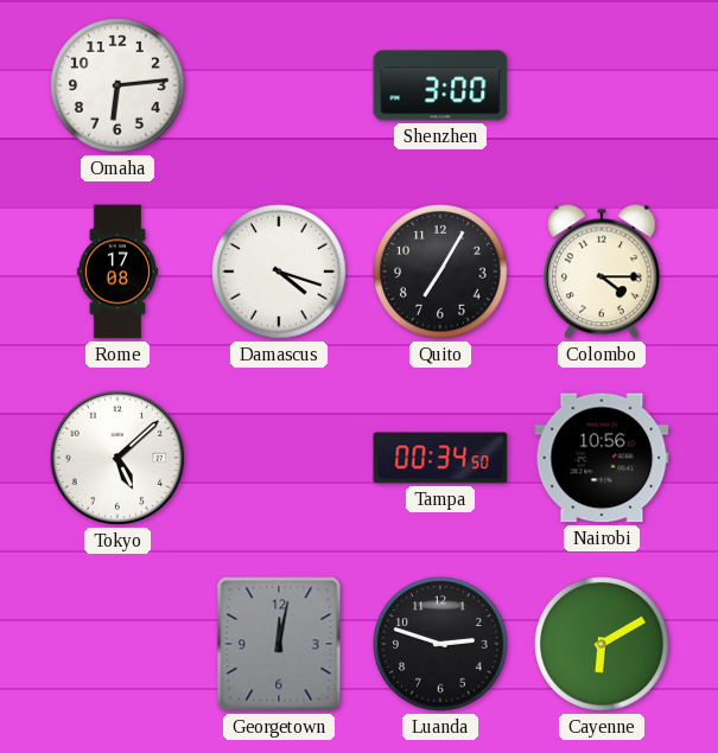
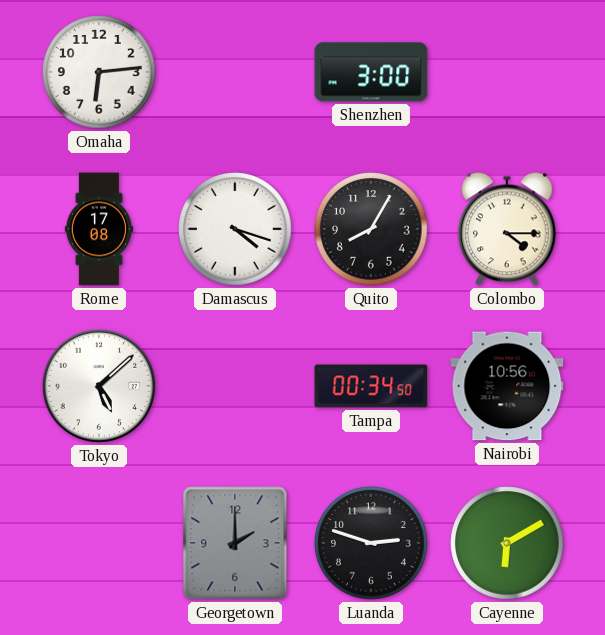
Quito: 7:05 -> 8:05
Georgetown: 12:02 -> 2:00
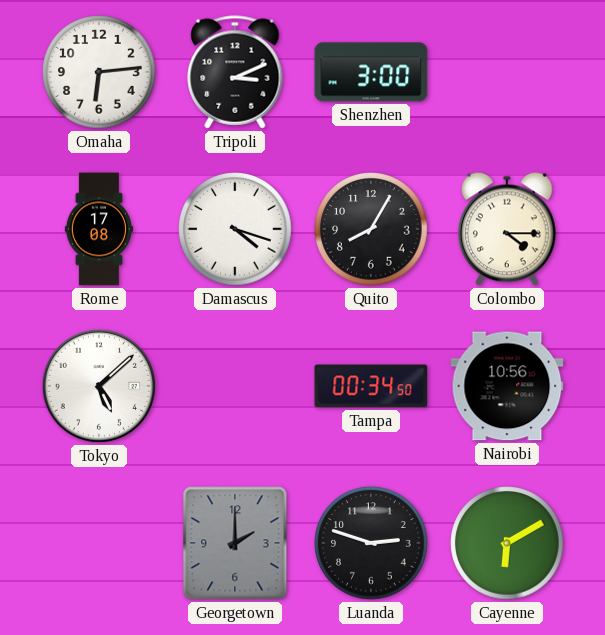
Tripoli: none -> 3:11
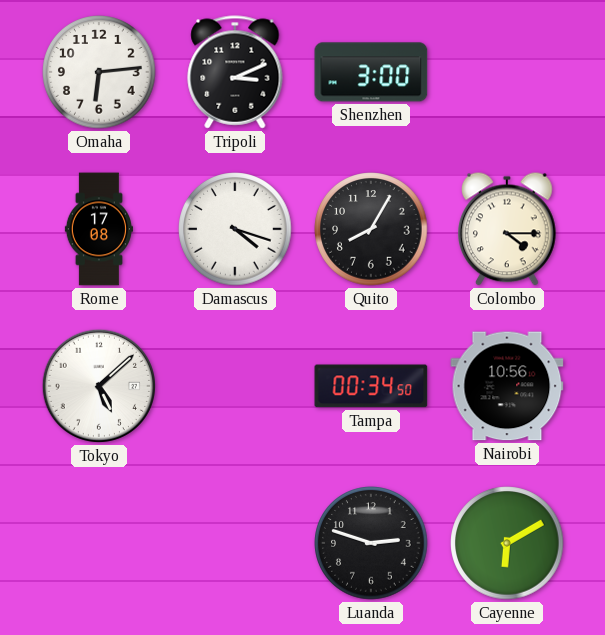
Georgetown: 2:00 -> none
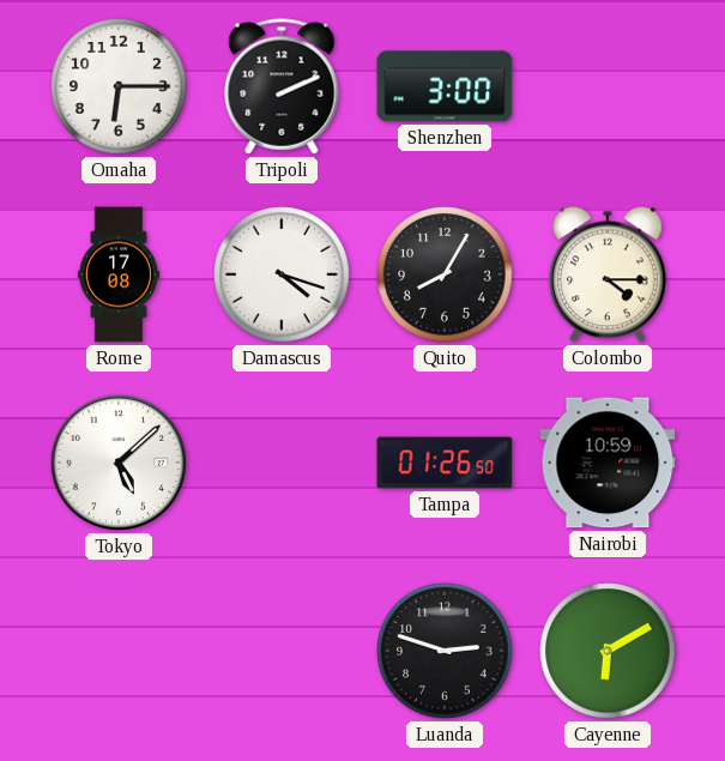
Omaha: 6:14 -> 6:15
Tripoli: 3:11 -> 2:11
Tampa: 00:34 -> 01:26
Nairobi: 10:56 -> 10:59
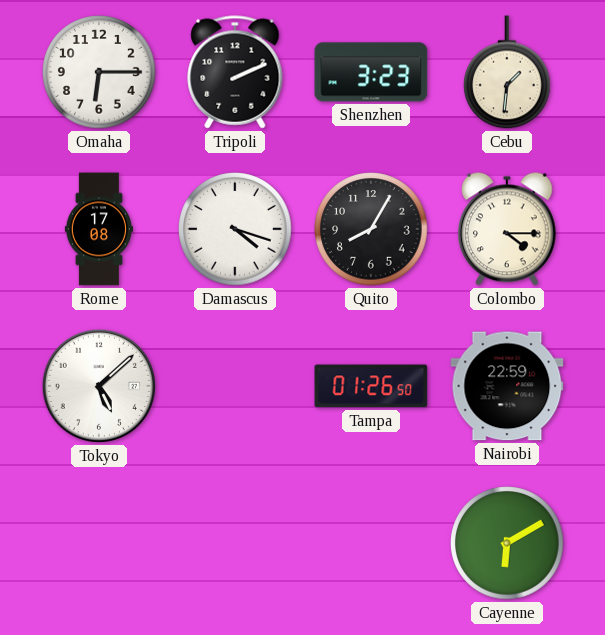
Shenzhen: 3:00 -> 3:23
Cebu: none -> 1:31
Nairobi: 10:59 -> 22:59
Luanda: 2:48 -> none
